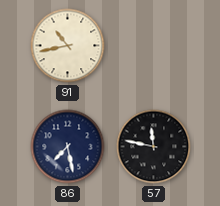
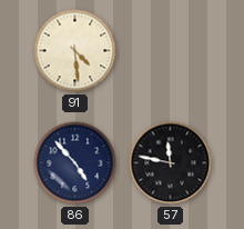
91: 10:43 -> 4:29
86: 7:28 -> 4:53
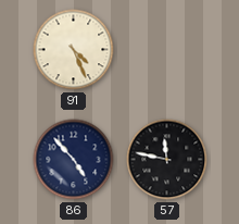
91: 4:29 -> 4:26
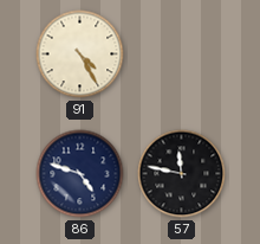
91: 4:26 -> 4:25
86: 4:53 -> 4:48
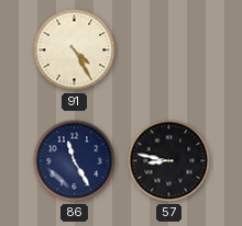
86: 4:48 -> 11:25
57: 11:47 -> 8:47
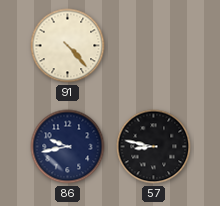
91: 4:25 -> 4:23
86: 11:25 -> 9:43
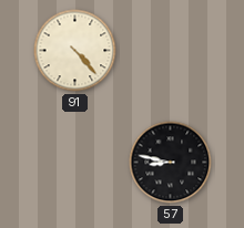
86: 9:43 -> none
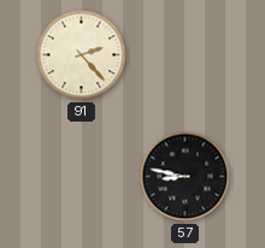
91: 4:23 -> 2:23
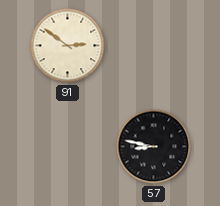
91: 2:23 -> 2:51
